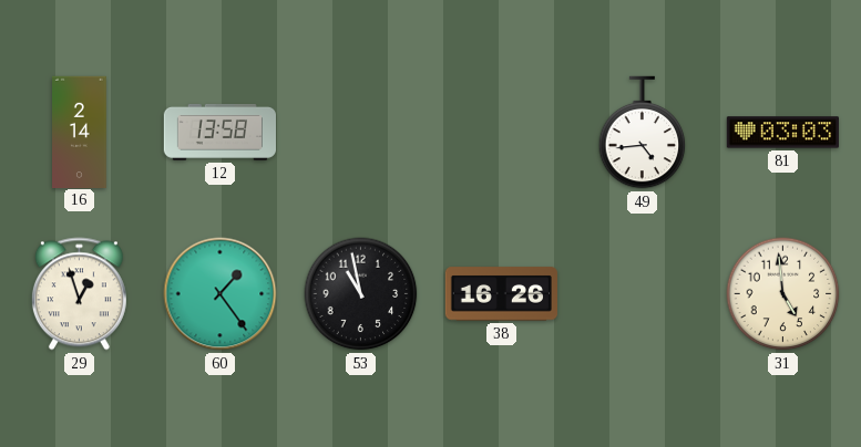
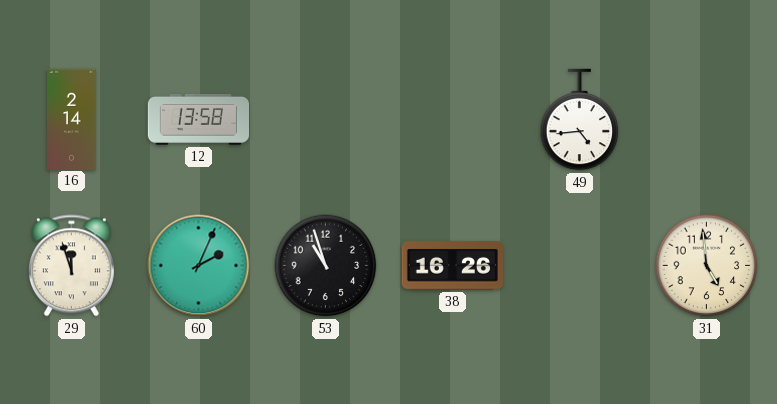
81: 03:03 -> none
29: 12:57 -> 11:57
60: 1:24 -> 2:04
53: 10:58 -> 10:57
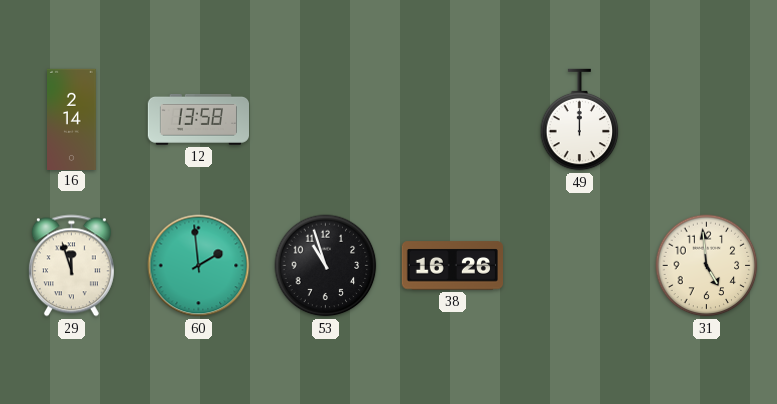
49: 4:44 -> 12:00
60: 2:04 -> 1:59
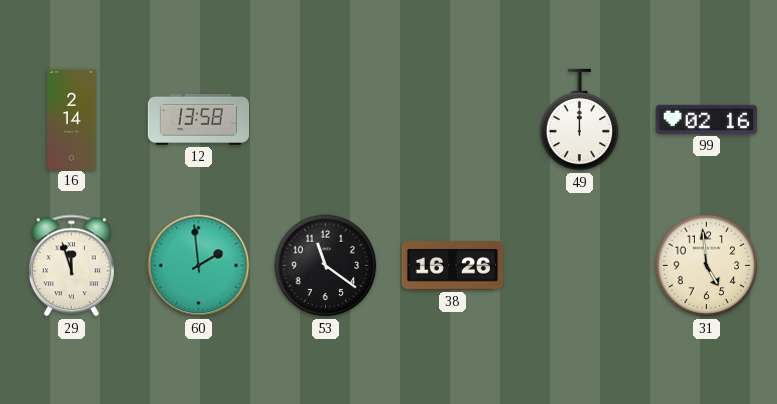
99: none -> 02:16
53: 10:57 -> 11:21
